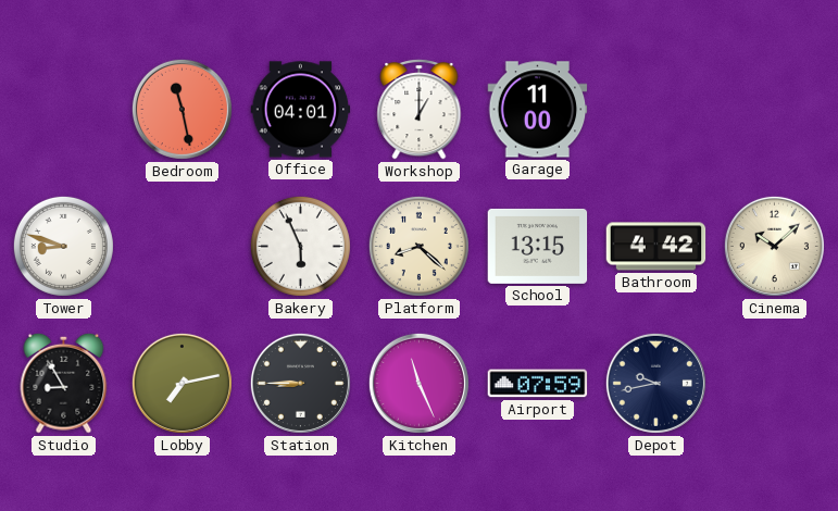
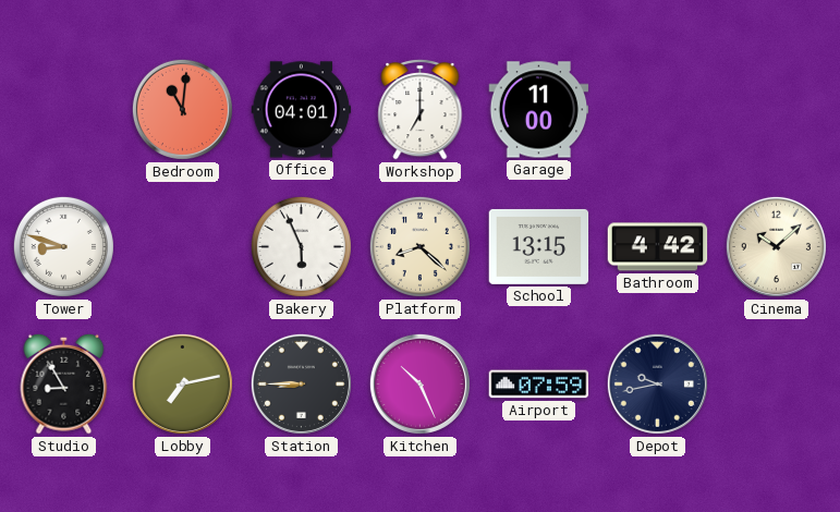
Bedroom: 11:28 -> 11:01
Workshop: 1:00 -> 7:00
Kitchen: 11:26 -> 10:26
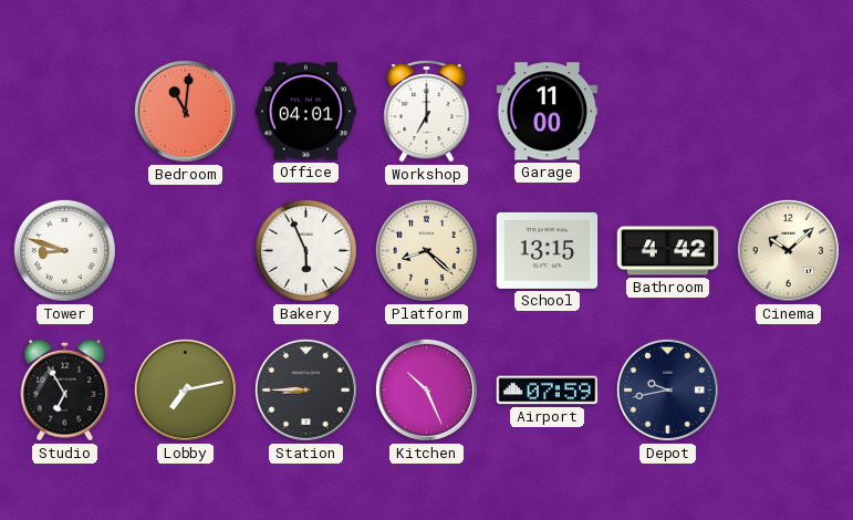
Studio: 8:55 -> 6:55
